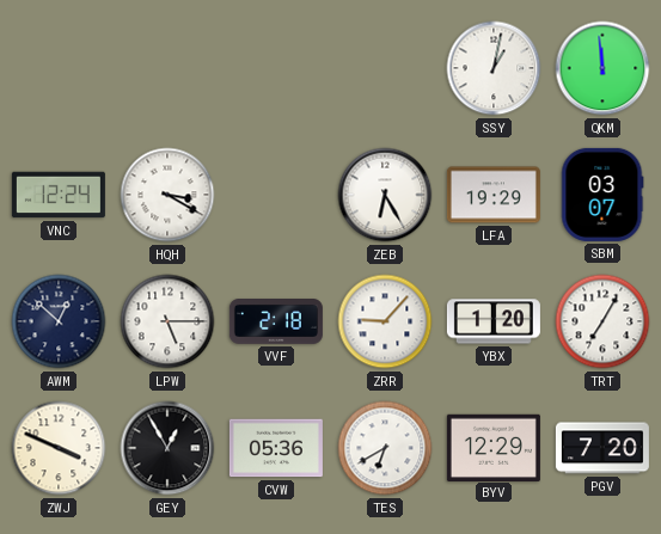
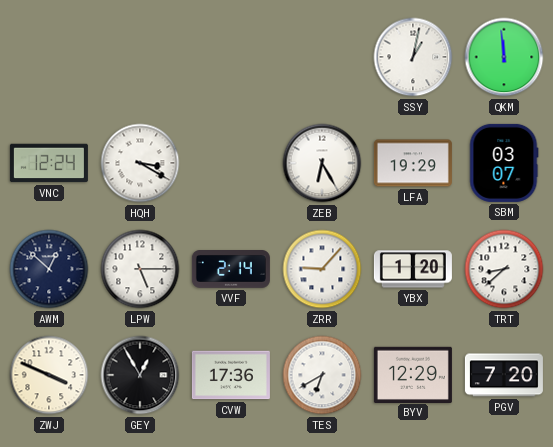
VVF: 2:18 -> 2:14
TRT: 7:05 -> 8:38
CVW: 05:36 -> 17:36
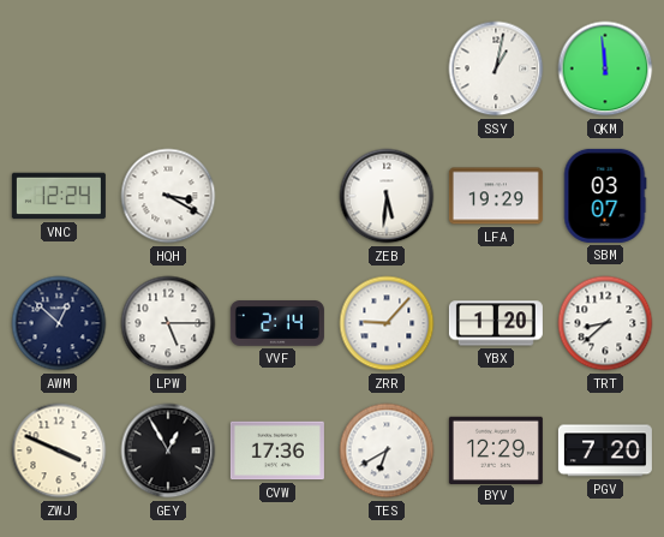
ZEB: 6:25 -> 5:31
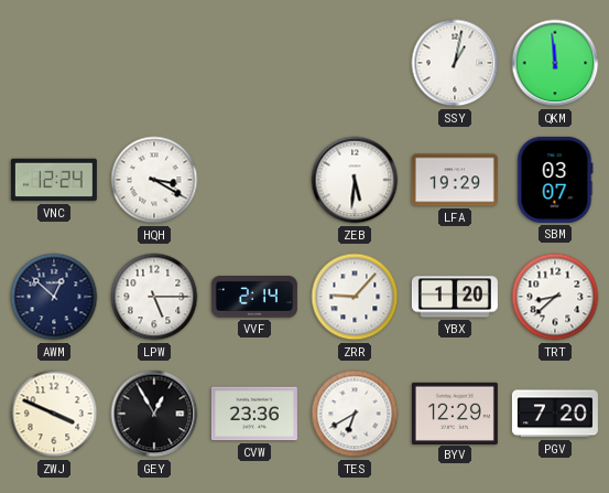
CVW: 17:36 -> 23:36
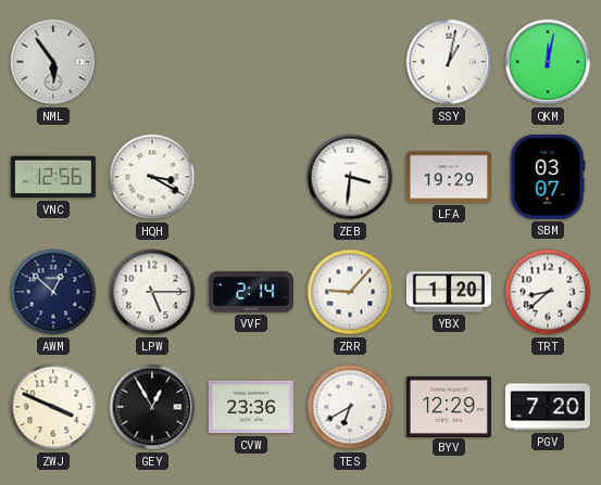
NML: none -> 5:54
QKM: 11:59 -> 12:02
VNC: 12:24 -> 12:56
ZEB: 5:31 -> 3:31
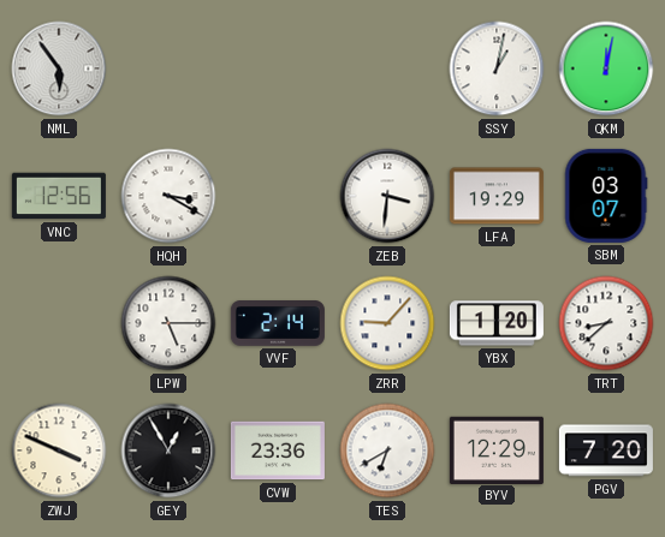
AWM: 12:52 -> none
